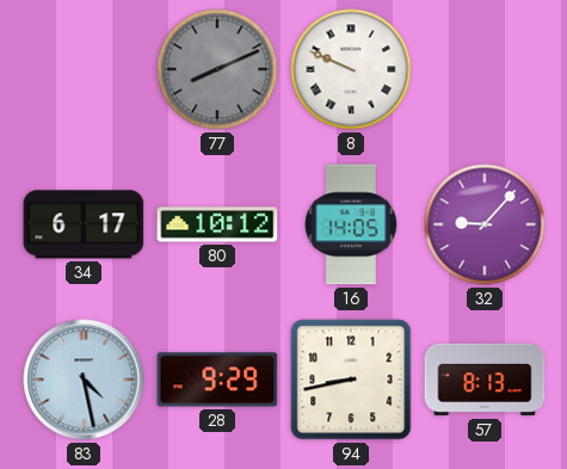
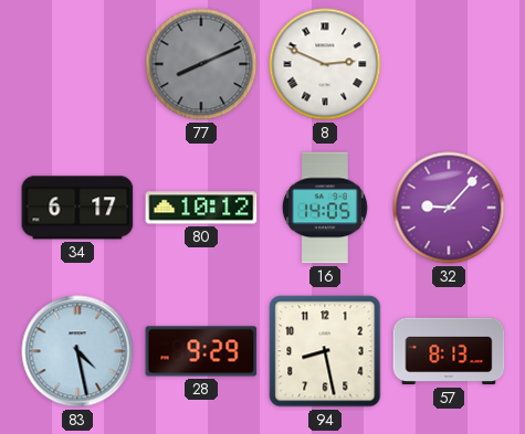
8: 9:49 -> 2:49
94: 8:43 -> 8:28
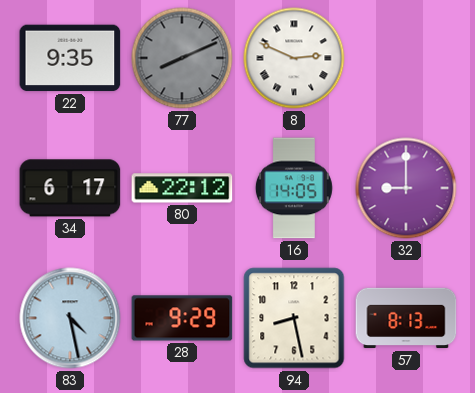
22: none -> 9:35
80: 10:12 -> 22:12
32: 9:07 -> 9:00
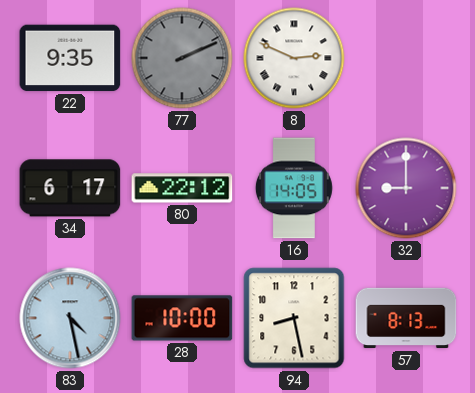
77: 8:11 -> 2:11
28: 9:29 -> 10:00
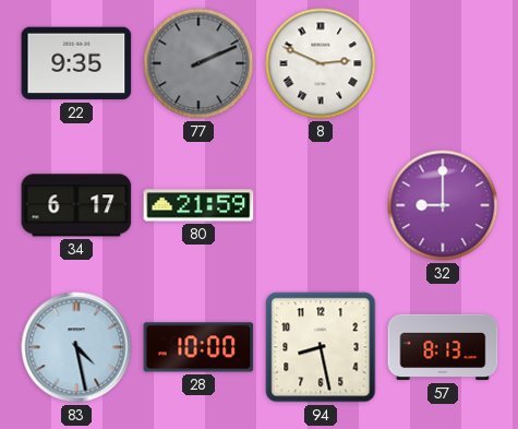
80: 22:12 -> 21:59
16: 14:05 -> none
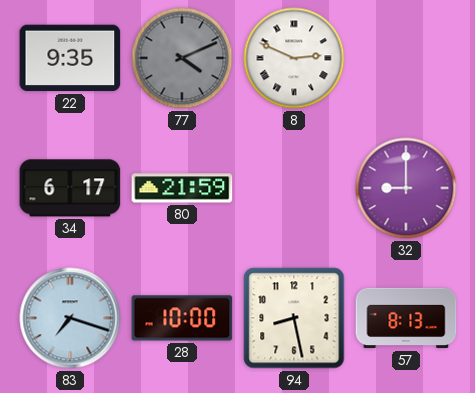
77: 2:11 -> 4:11
83: 4:28 -> 7:18
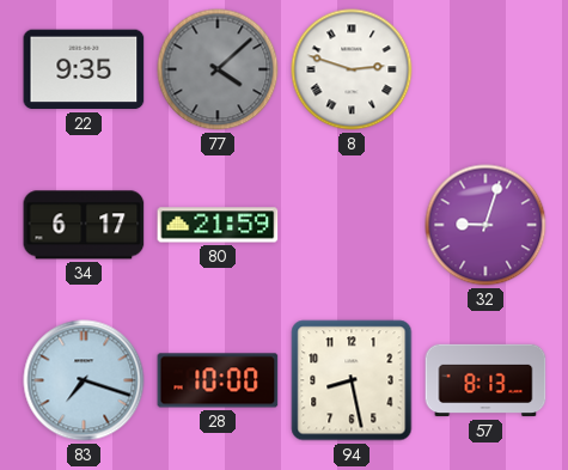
77: 4:11 -> 4:08
8: 2:49 -> 2:48
32: 9:00 -> 9:03
